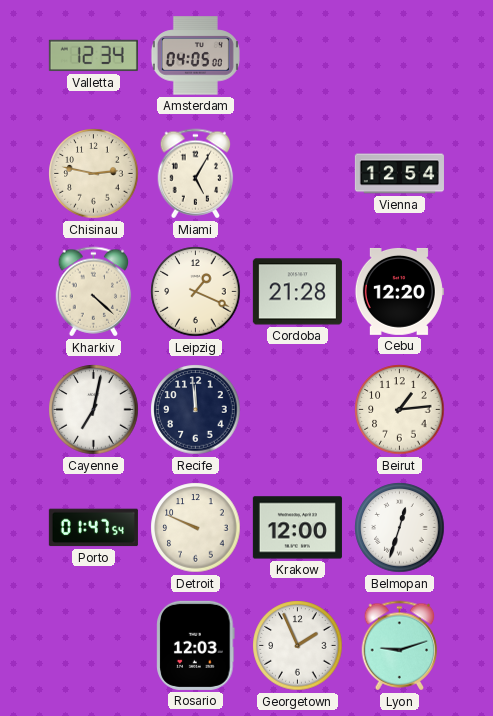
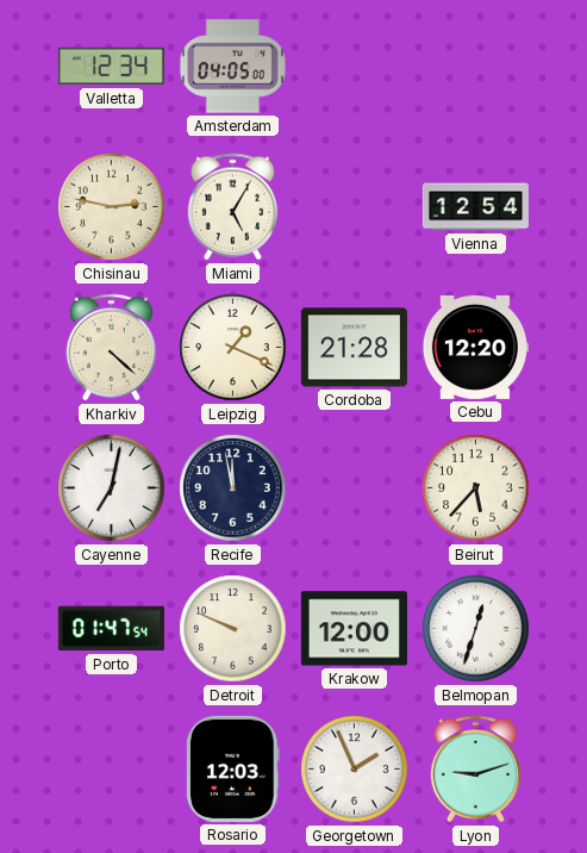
Recife: 11:59 -> 11:58
Beirut: 1:14 -> 5:37
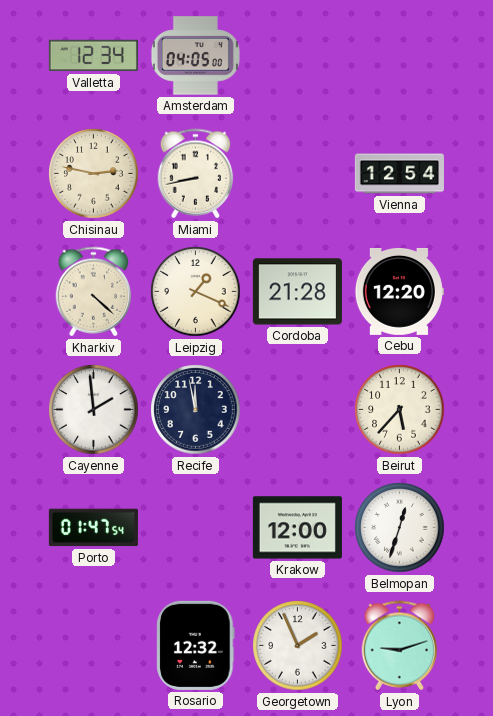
Miami: 5:05 -> 8:43
Cayenne: 7:02 -> 1:59
Detroit: 9:49 -> none
Rosario: 12:03 -> 12:32
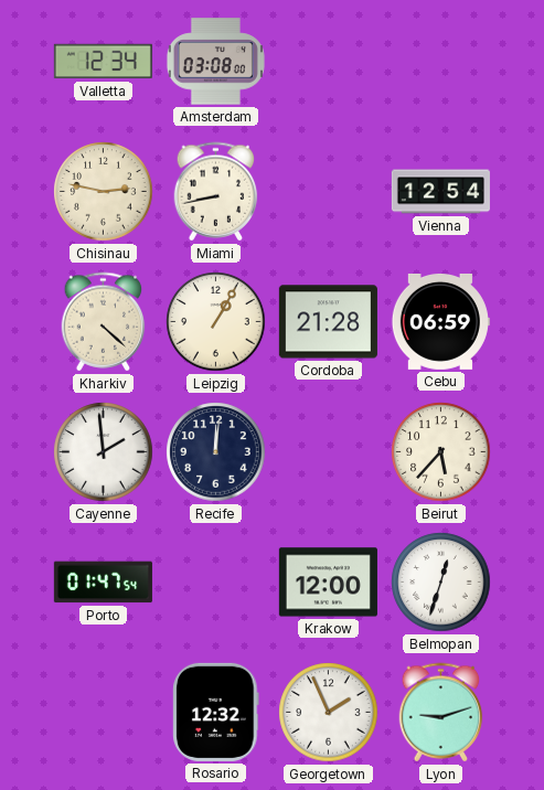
Amsterdam: 04:05 -> 03:08
Leipzig: 1:19 -> 1:05
Cebu: 12:20 -> 06:59
Recife: 11:58 -> 12:01
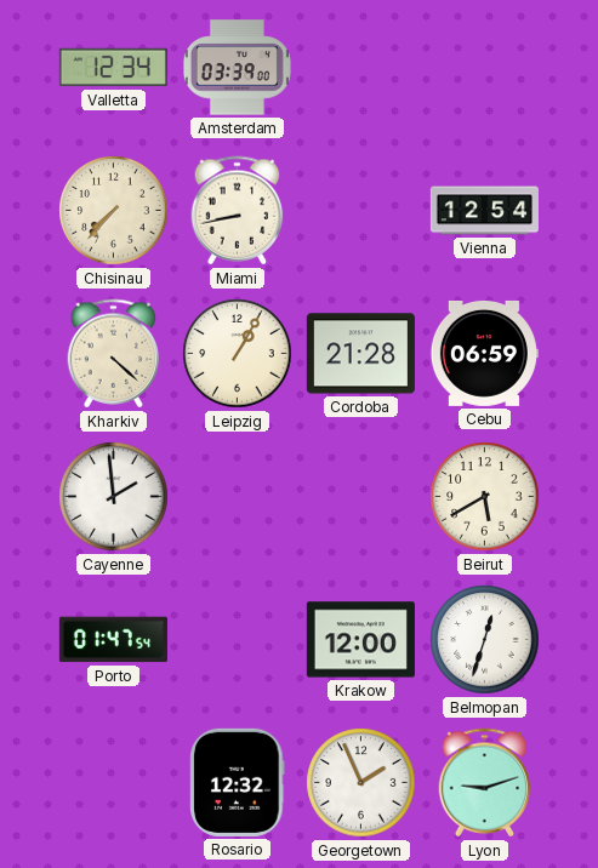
Amsterdam: 03:08 -> 03:39
Chisinau: 2:47 -> 7:37
Recife: 12:01 -> none
Beirut: 5:37 -> 5:40
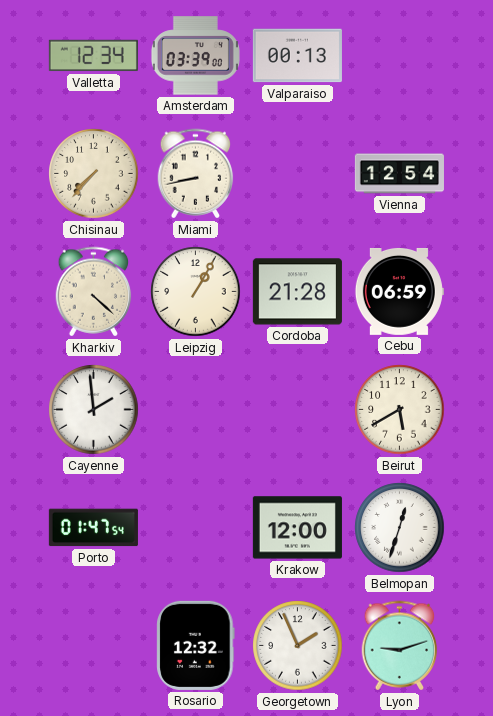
Valparaiso: none -> 00:13
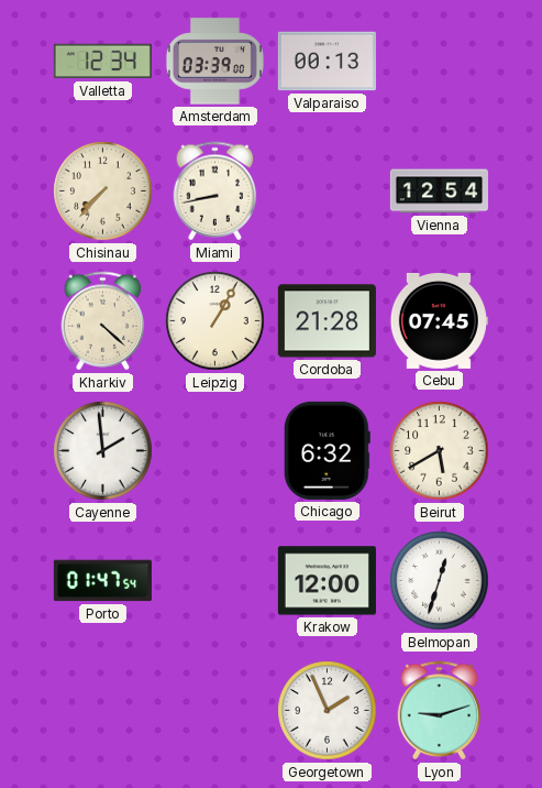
Cebu: 06:59 -> 07:45
Chicago: none -> 6:32
Rosario: 12:32 -> none
